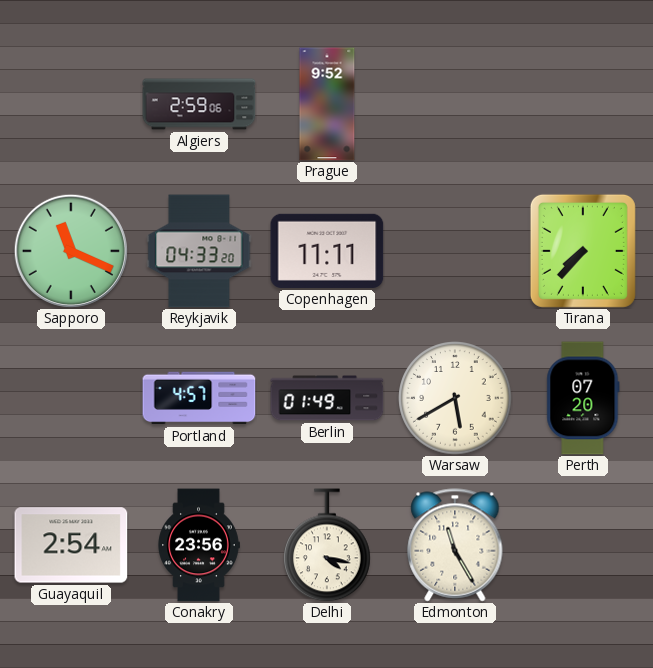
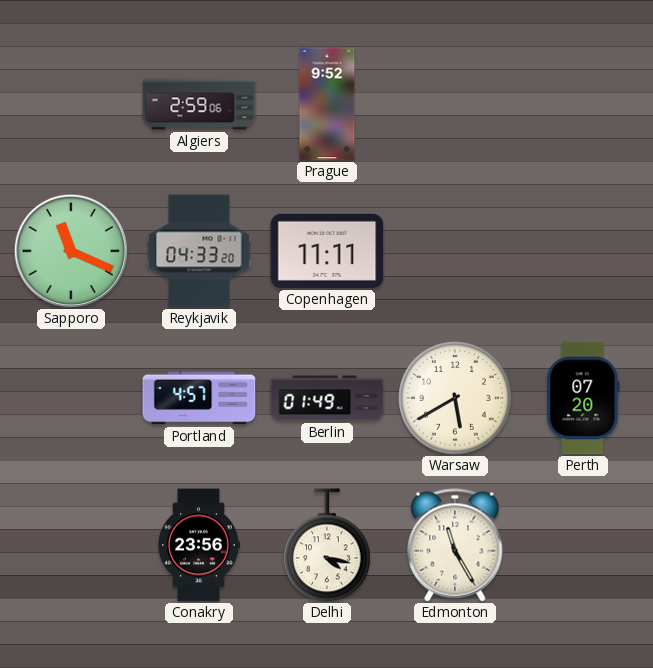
Tirana: 7:37 -> none
Guayaquil: 2:54 -> none
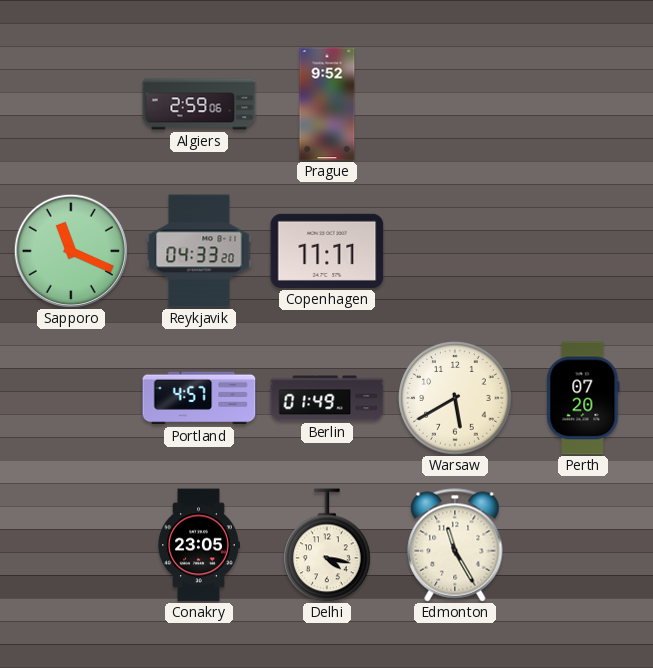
Conakry: 23:56 -> 23:05
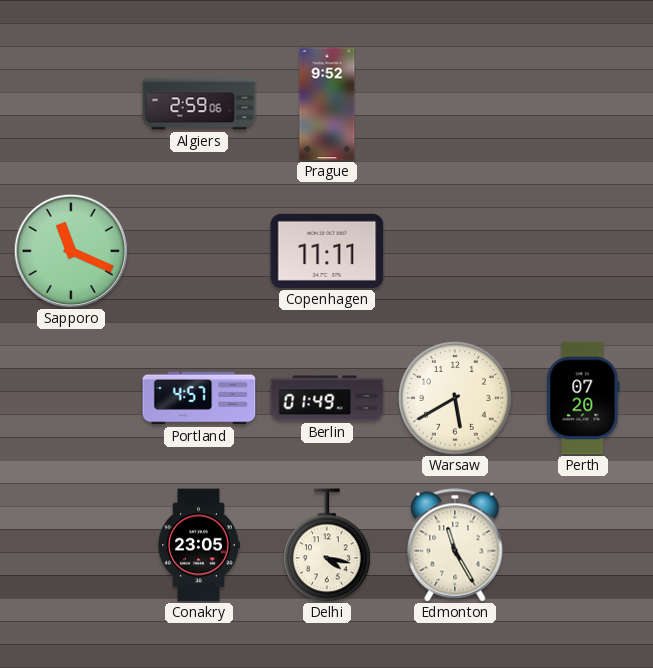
Reykjavik: 04:33 -> none
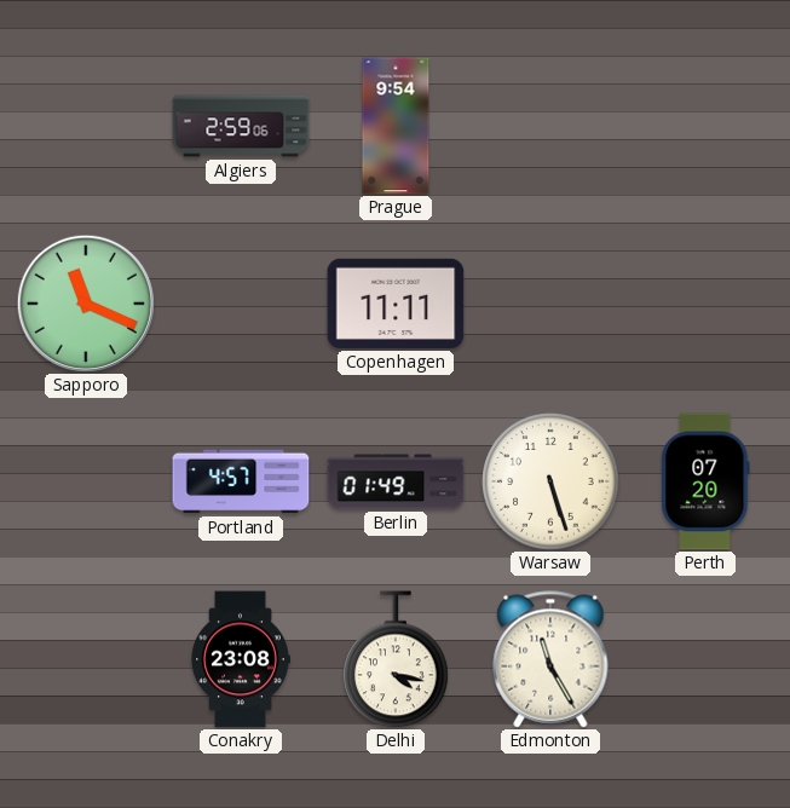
Prague: 9:52 -> 9:54
Warsaw: 5:40 -> 5:27
Conakry: 23:05 -> 23:08
